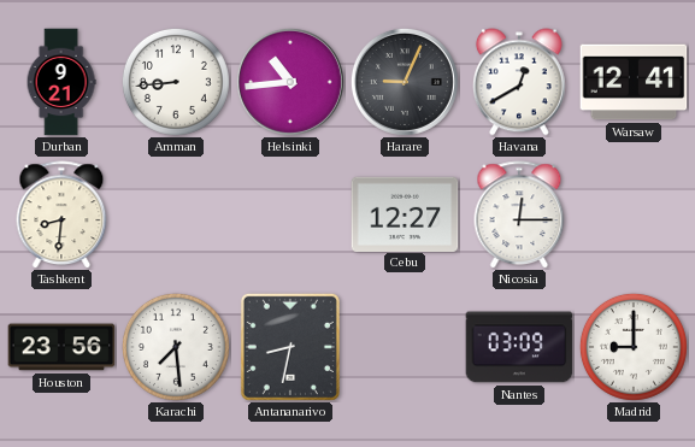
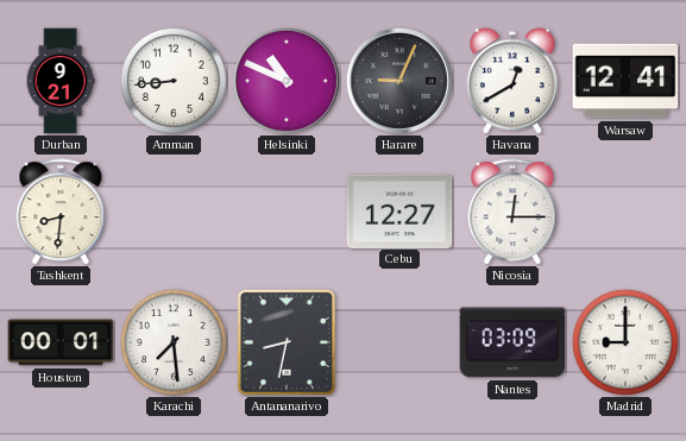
Helsinki: 10:44 -> 10:49
Houston: 23:56 -> 00:01
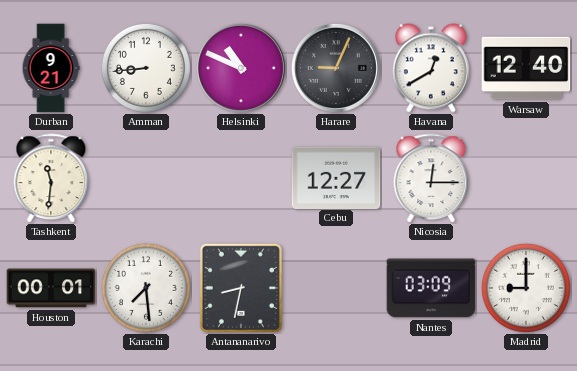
Warsaw: 12:41 -> 12:40
Tashkent: 8:31 -> 11:31
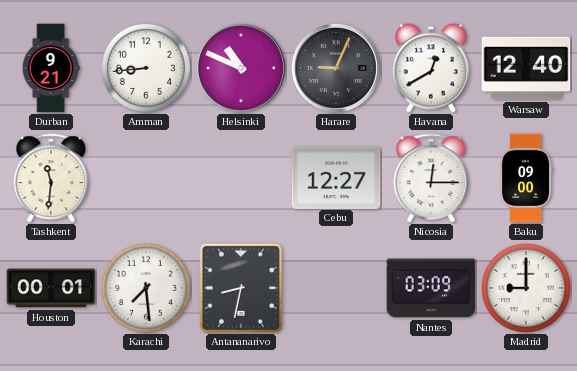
Baku: none -> 09:00
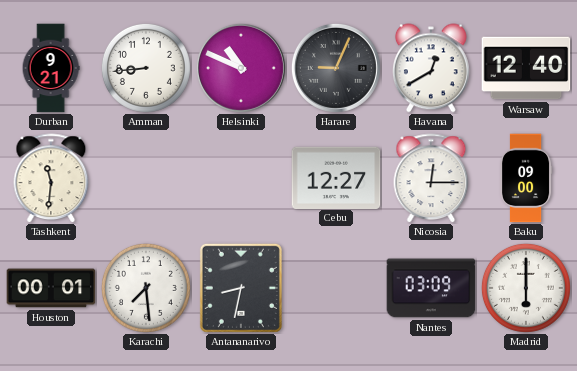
Madrid: 9:00 -> 6:00
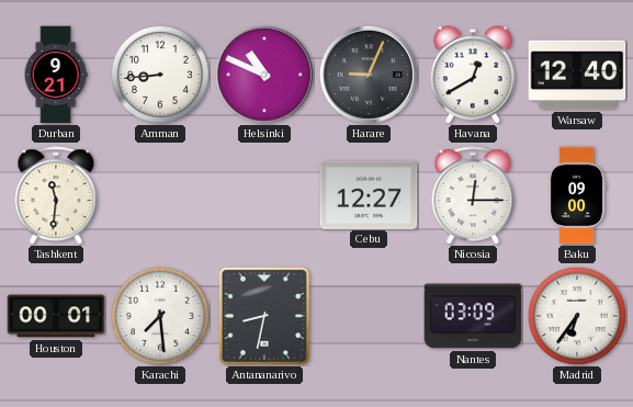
Madrid: 6:00 -> 6:36
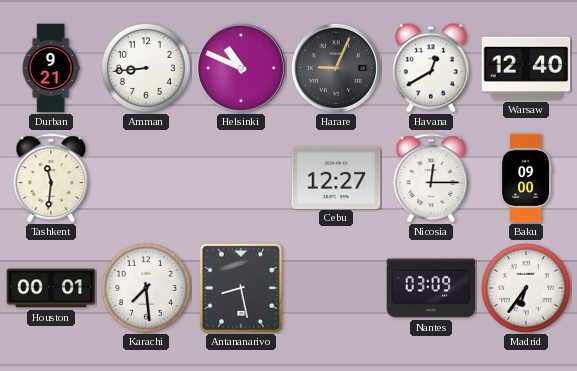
Antananarivo: 8:32 -> 8:28
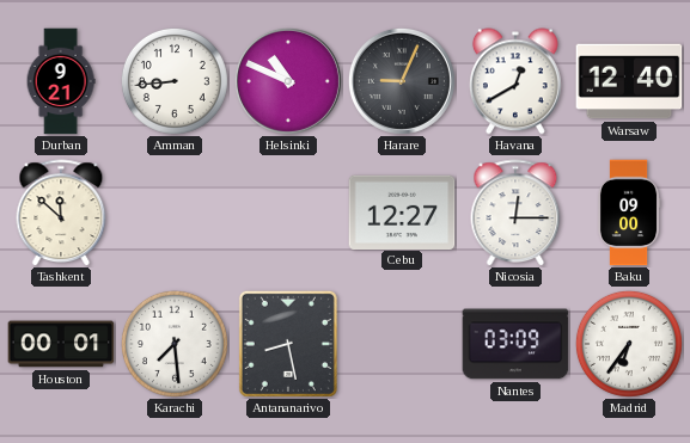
Tashkent: 11:31 -> 11:52
